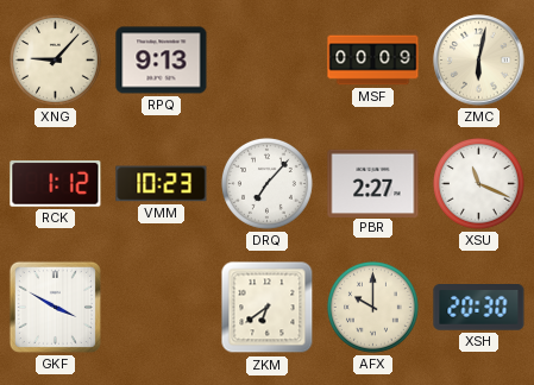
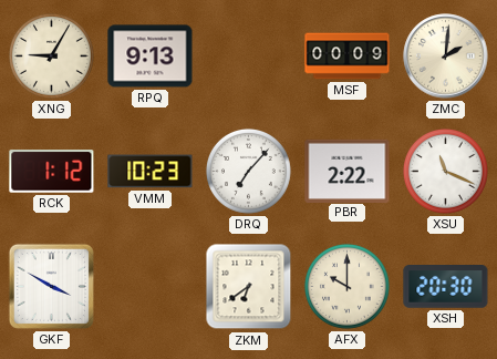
XNG: 9:07 -> 9:05
ZMC: 6:02 -> 2:01
PBR: 2:27 -> 2:22
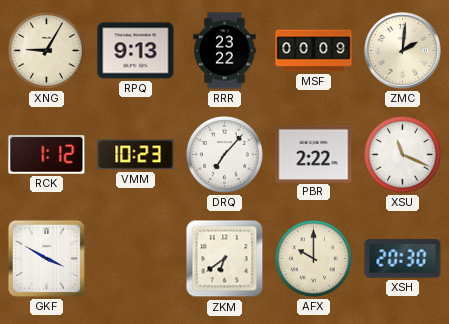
RRR: none -> 23:22
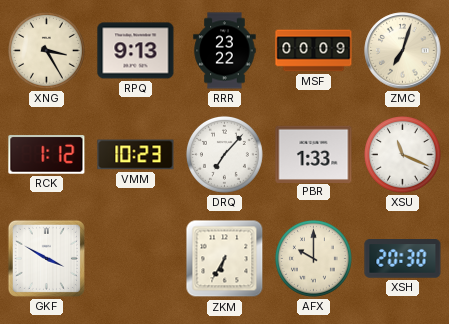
XNG: 9:05 -> 3:25
ZMC: 2:01 -> 7:03
PBR: 2:22 -> 1:33
ZKM: 6:39 -> 6:35
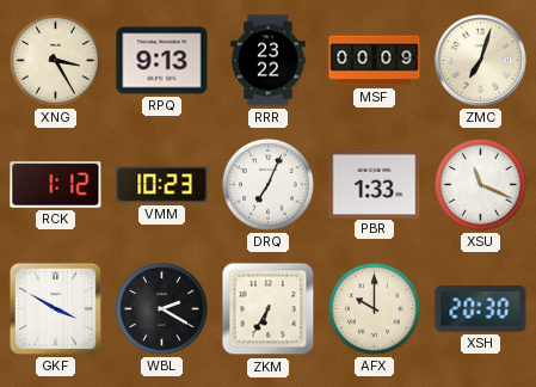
DRQ: 7:07 -> 7:04
WBL: none -> 2:20
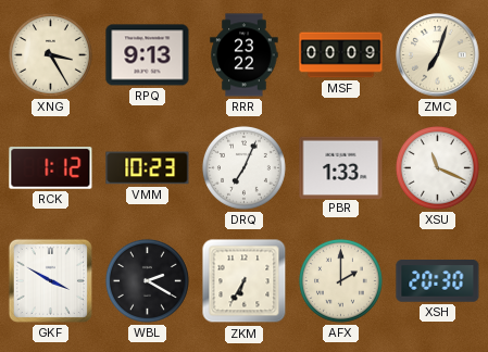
AFX: 10:00 -> 2:00
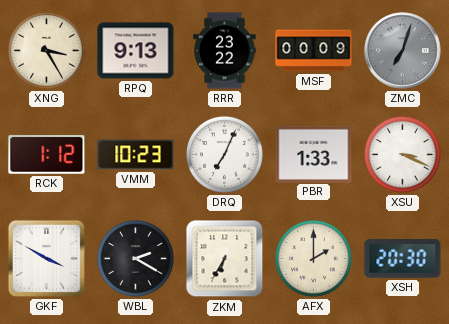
ZMC dial: cream -> grey
XSU: 11:19 -> 3:19
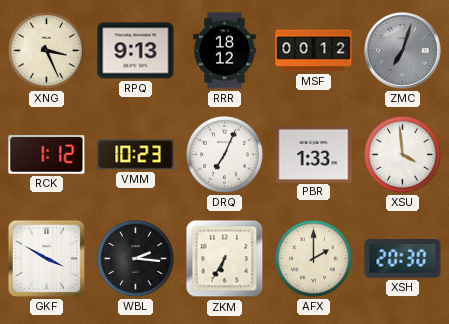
XNG: 3:25 -> 3:26
RRR: 23:22 -> 18:12
MSF: 00:09 -> 00:12
XSU: 3:19 -> 3:59
WBL: 2:20 -> 2:16
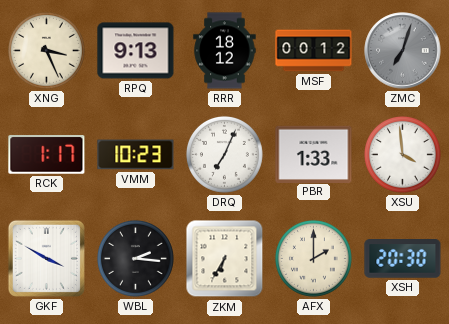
RCK: 1:12 -> 1:17
